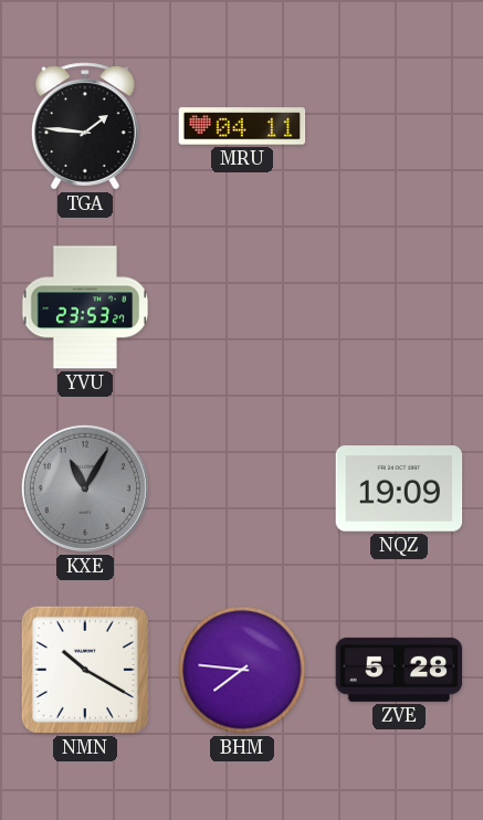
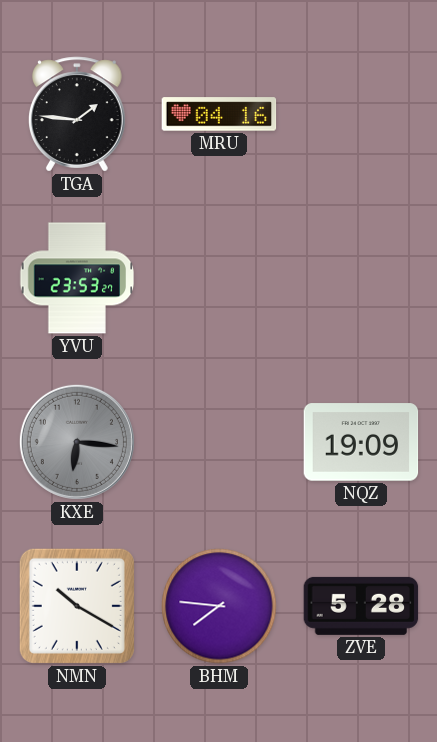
MRU: 04:11 -> 04:16
KXE: 11:05 -> 6:16
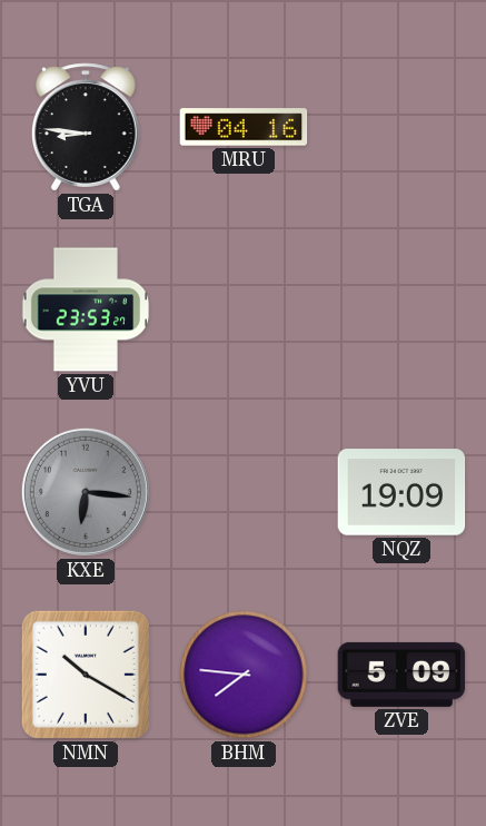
TGA: 1:46 -> 8:46
ZVE: 5:28 -> 5:09
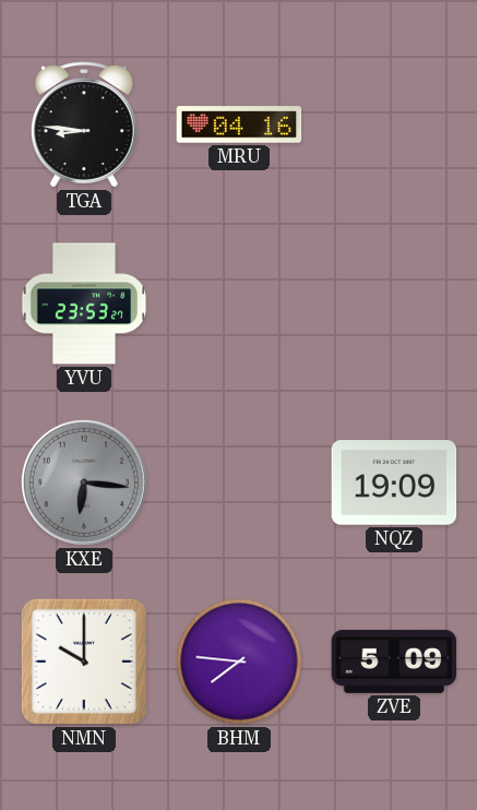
NMN: 10:20 -> 10:00
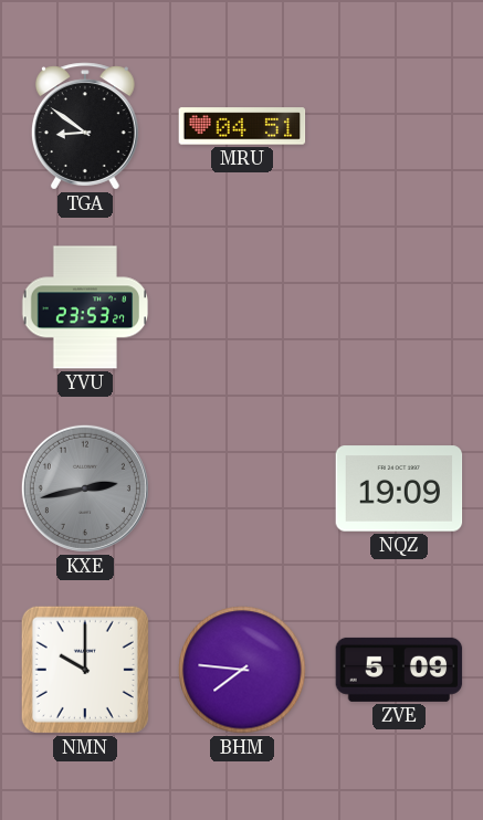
TGA: 8:46 -> 8:51
MRU: 04:16 -> 04:51
KXE: 6:16 -> 2:43
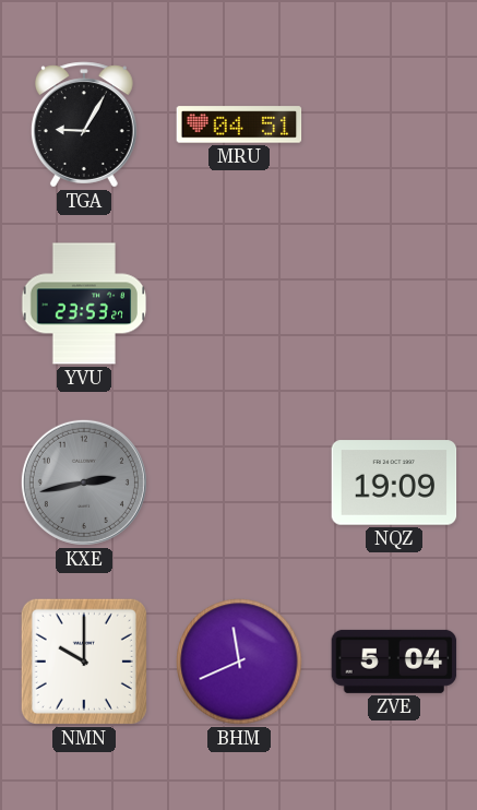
TGA: 8:51 -> 9:05
BHM: 7:46 -> 11:41
ZVE: 5:09 -> 5:04
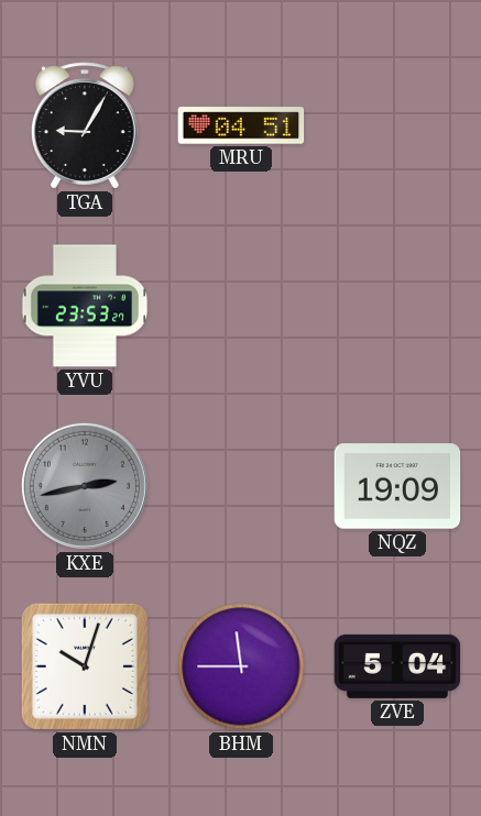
NMN: 10:00 -> 10:03
BHM: 11:41 -> 11:45
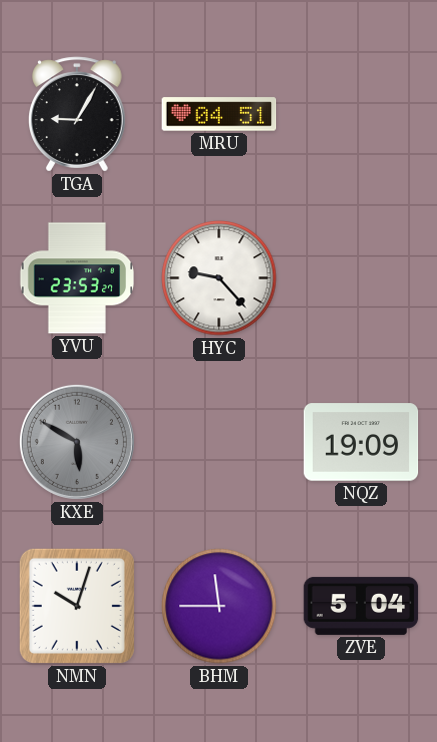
HYC: none -> 9:23
KXE: 2:43 -> 5:50
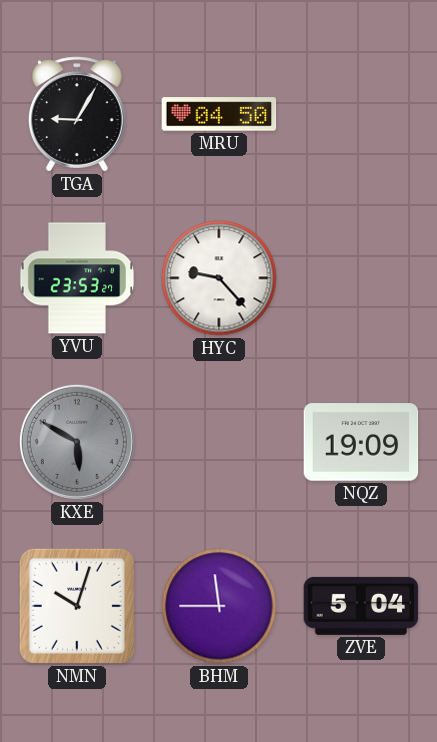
MRU: 04:51 -> 04:50
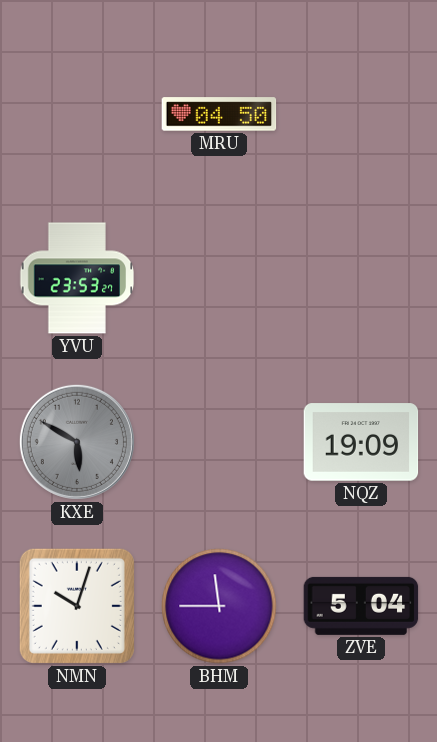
TGA: 9:05 -> none
HYC: 9:23 -> none
